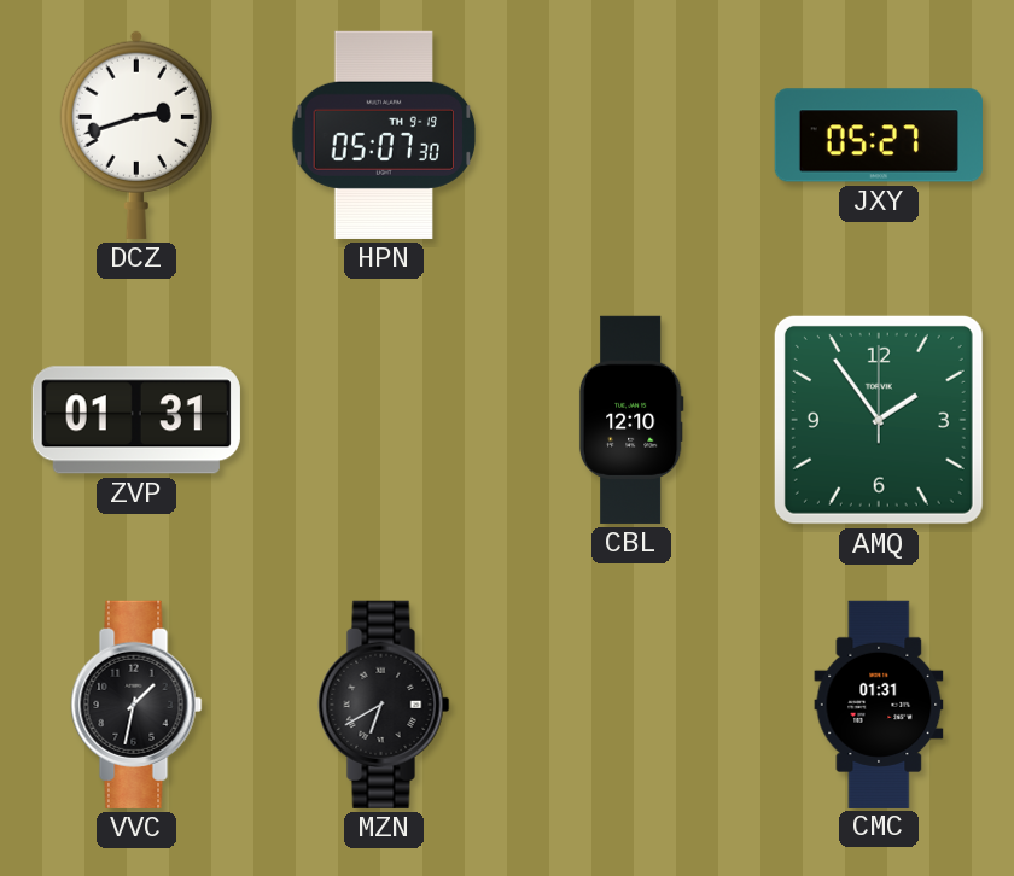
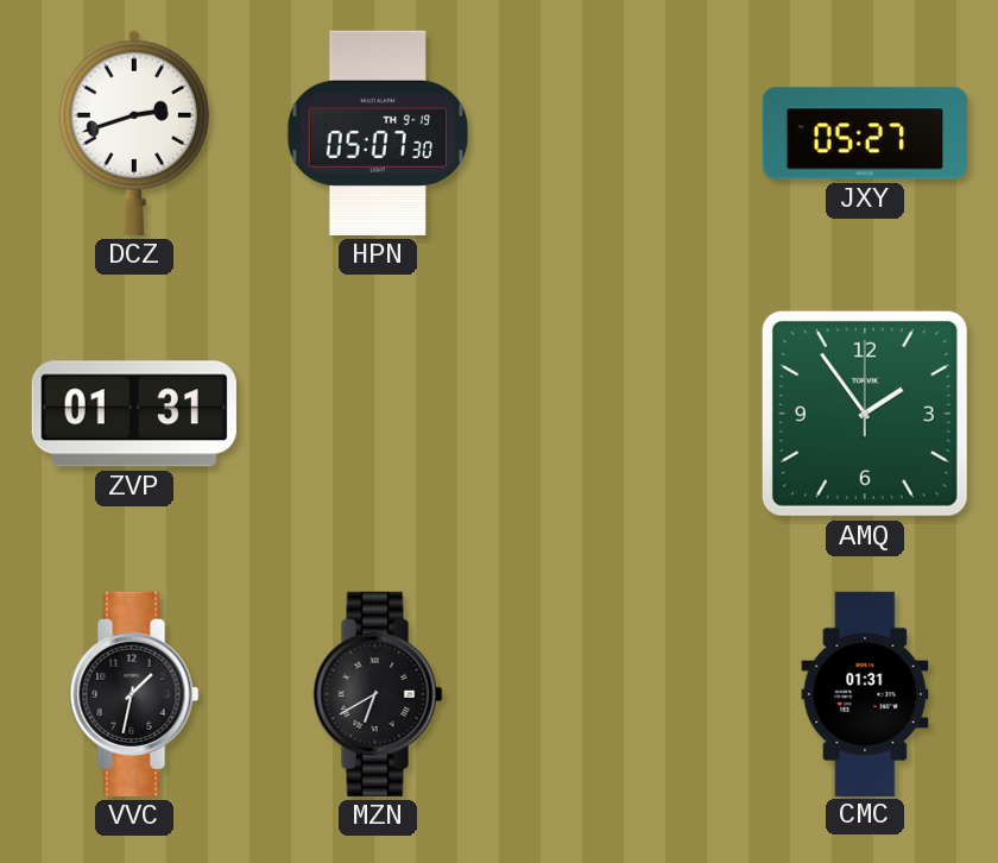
CBL: 12:10 -> none
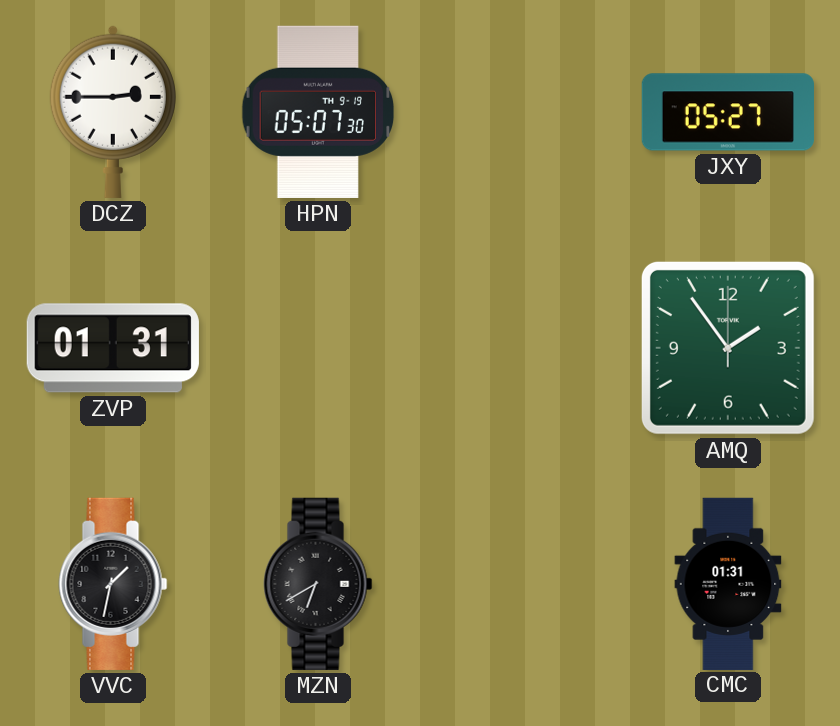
DCZ: 2:42 -> 2:45
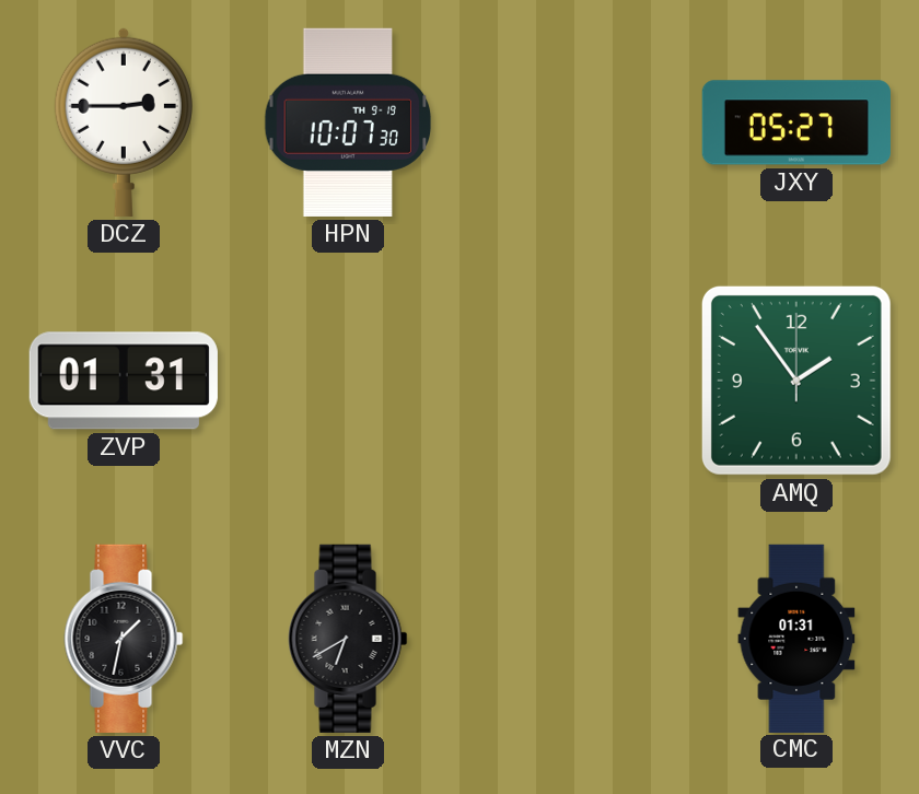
HPN: 05:07 -> 10:07
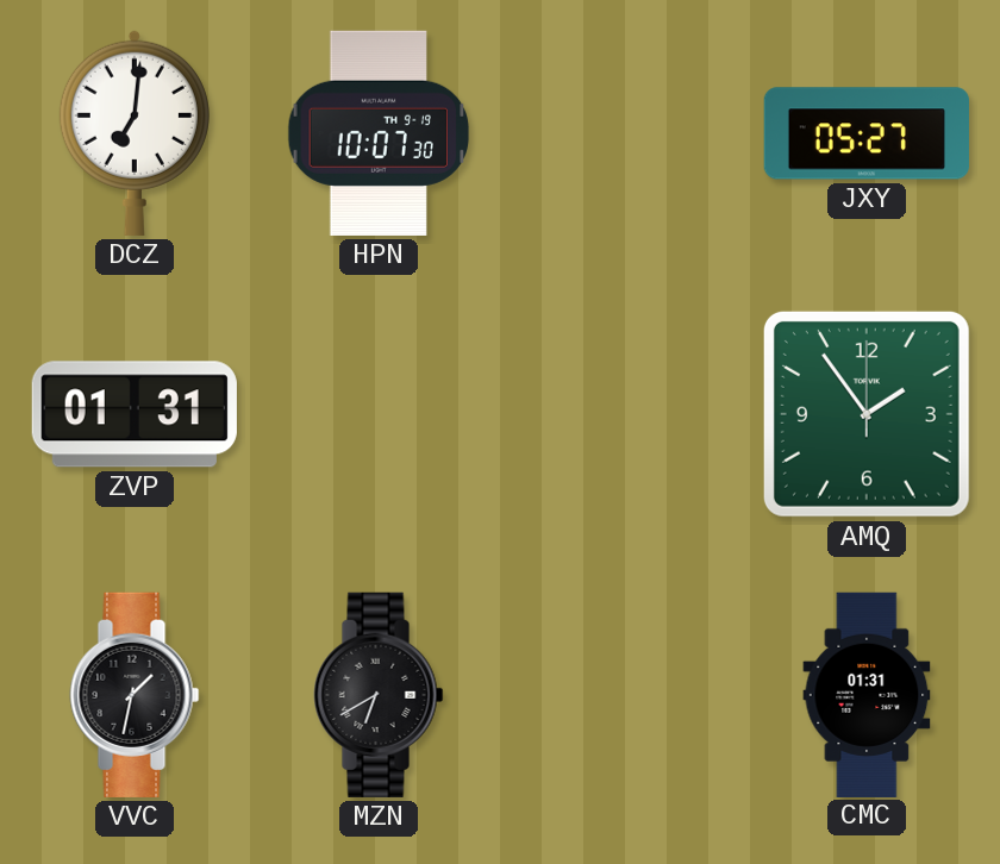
DCZ: 2:45 -> 7:01
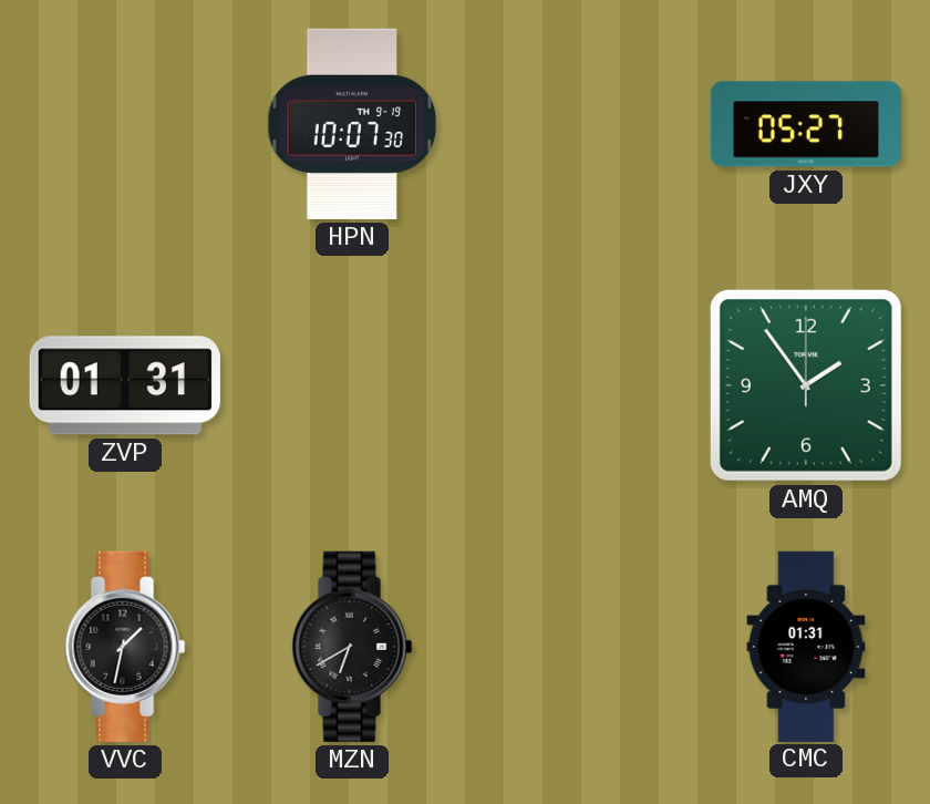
DCZ: 7:01 -> none
